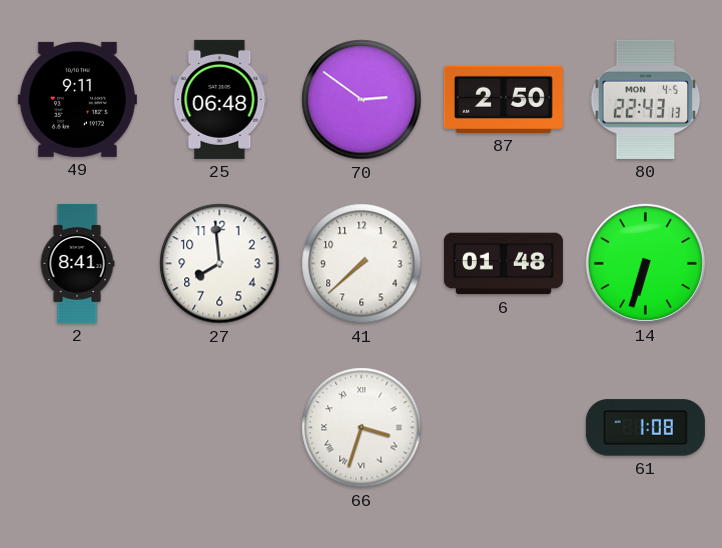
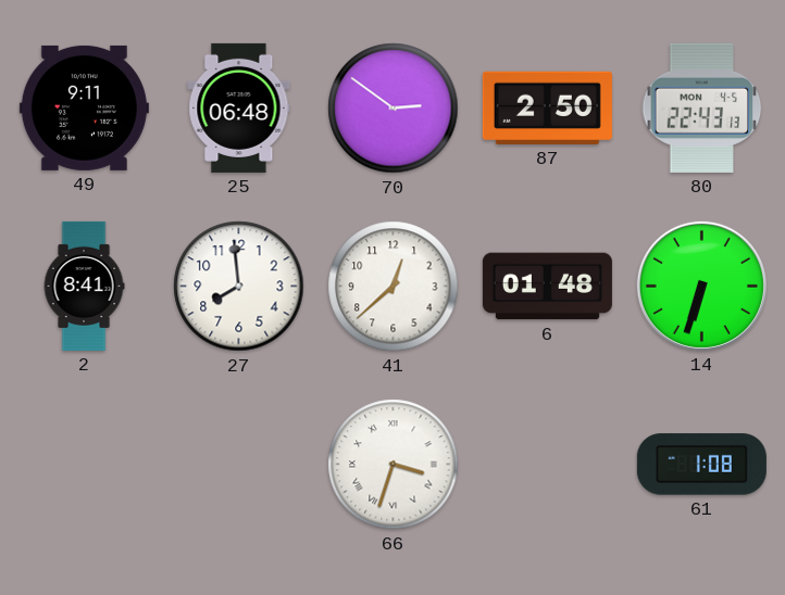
41: 7:38 -> 12:38
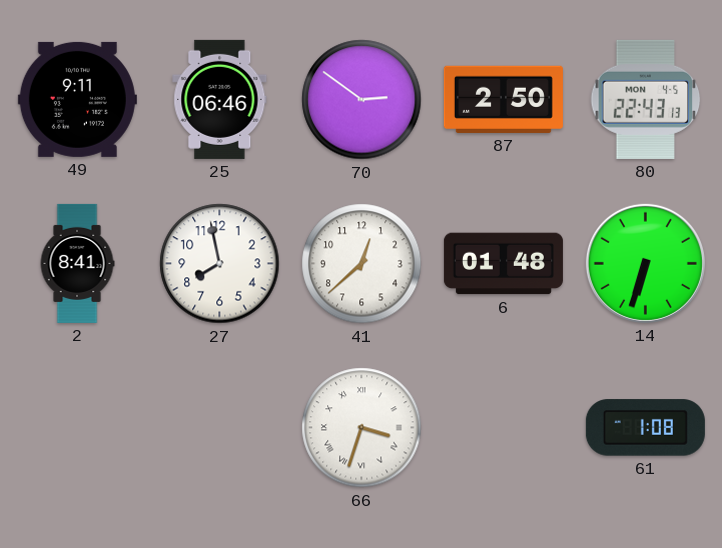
25: 06:48 -> 06:46
27: 7:59 -> 7:58
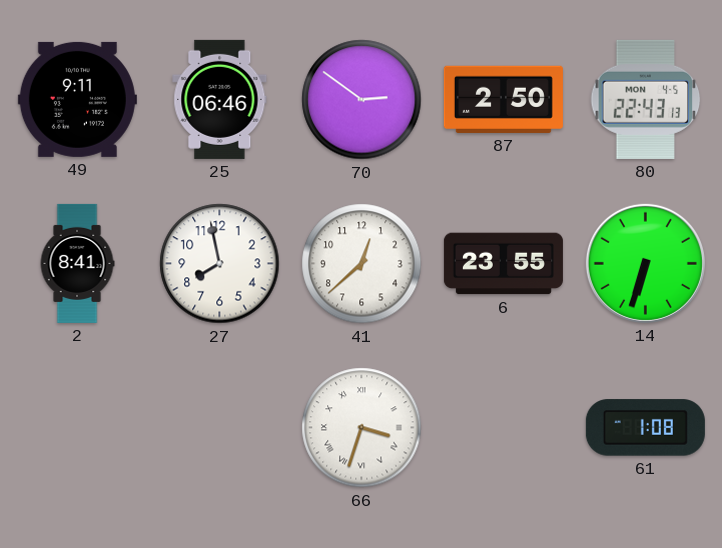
6: 01:48 -> 23:55
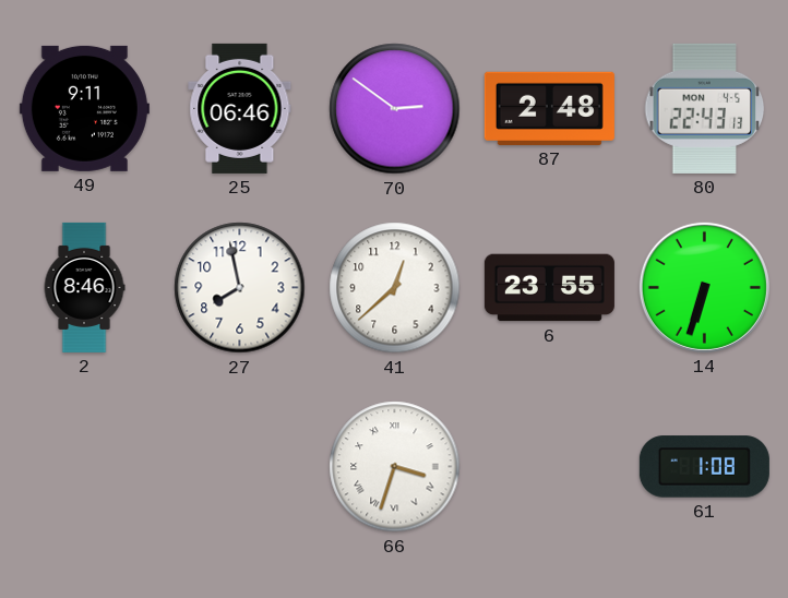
87: 2:50 -> 2:48
2: 8:41 -> 8:46
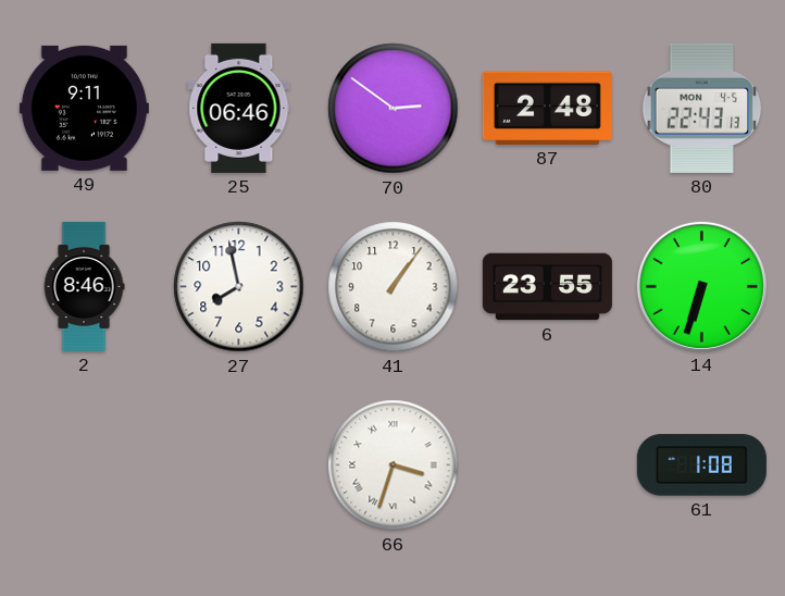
41: 12:38 -> 1:06
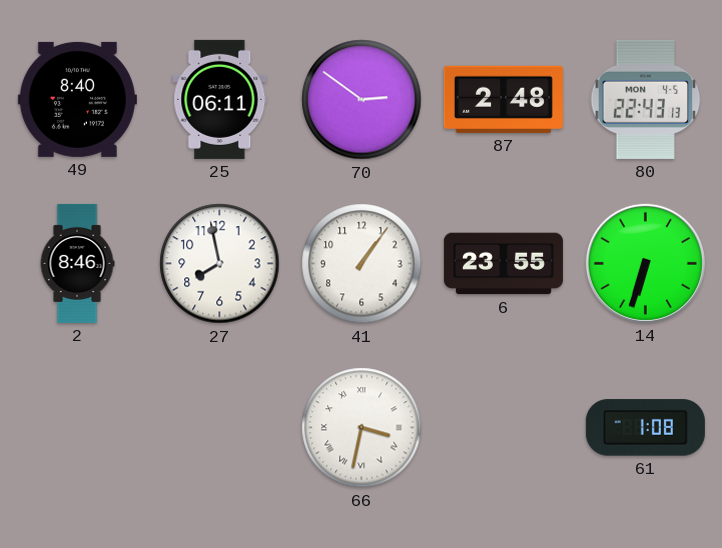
49: 9:11 -> 8:40
25: 06:46 -> 06:11
66: 3:33 -> 3:32
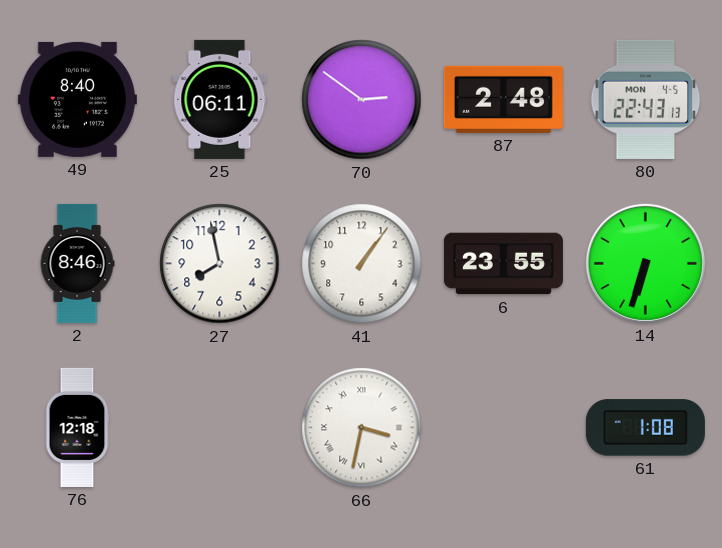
76: none -> 12:18
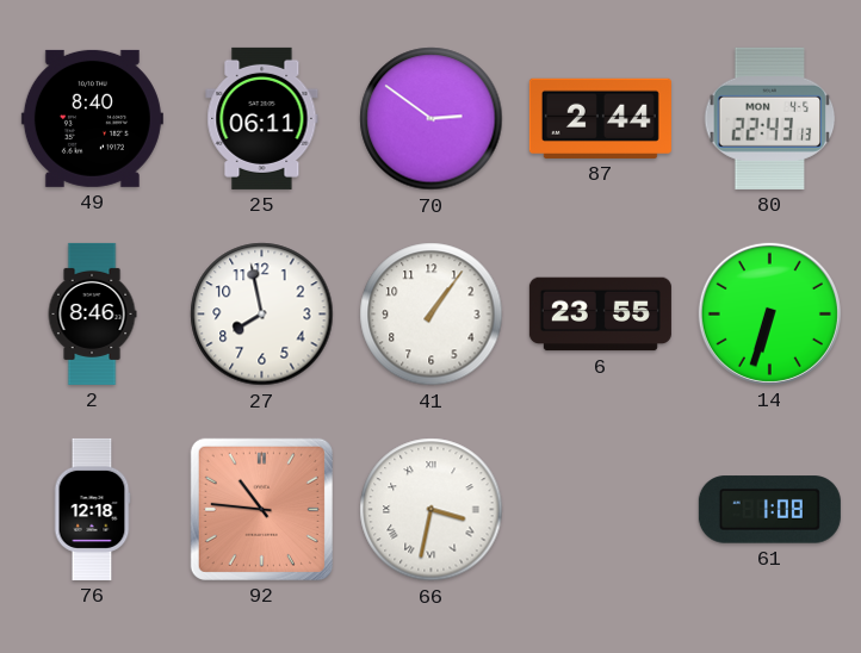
87: 2:48 -> 2:44
92: none -> 10:46
